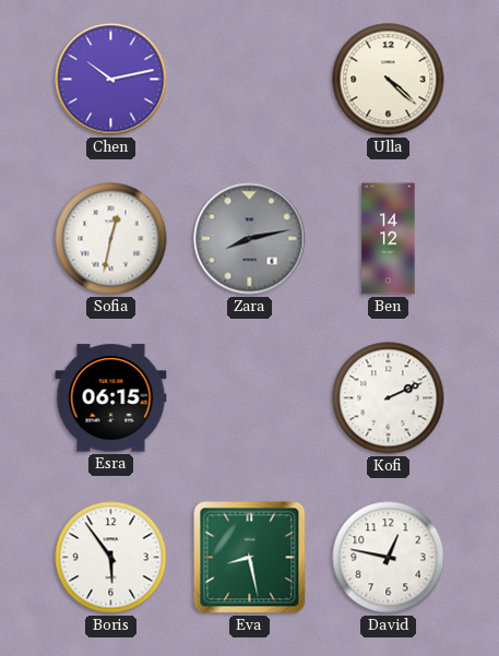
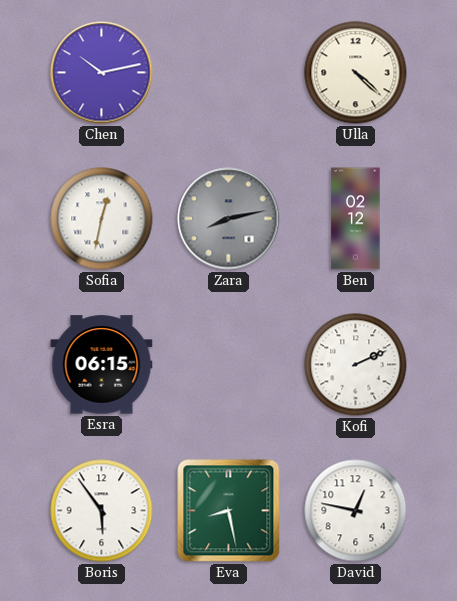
Ben: 14:12 -> 02:12
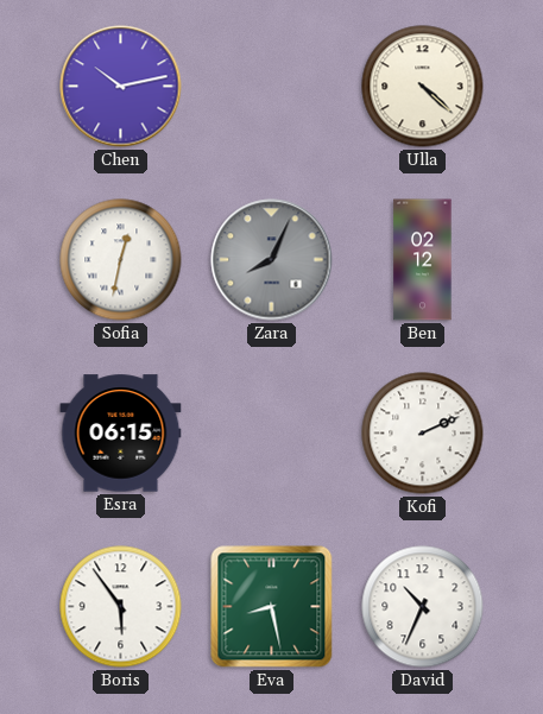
Zara: 8:13 -> 8:04
David: 12:47 -> 10:34
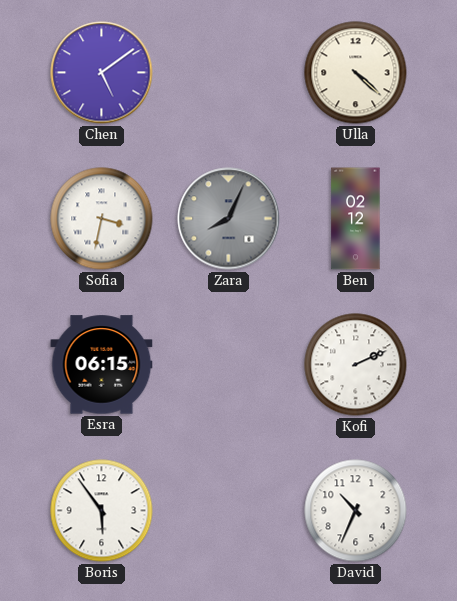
Chen: 10:13 -> 5:09
Sofia: 12:32 -> 3:32
Eva: 8:28 -> none
